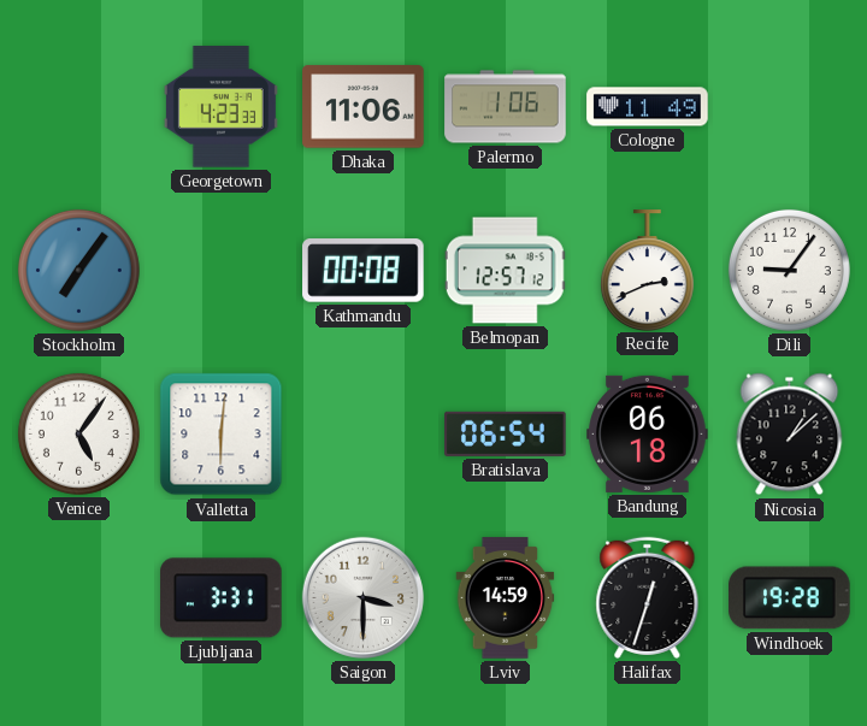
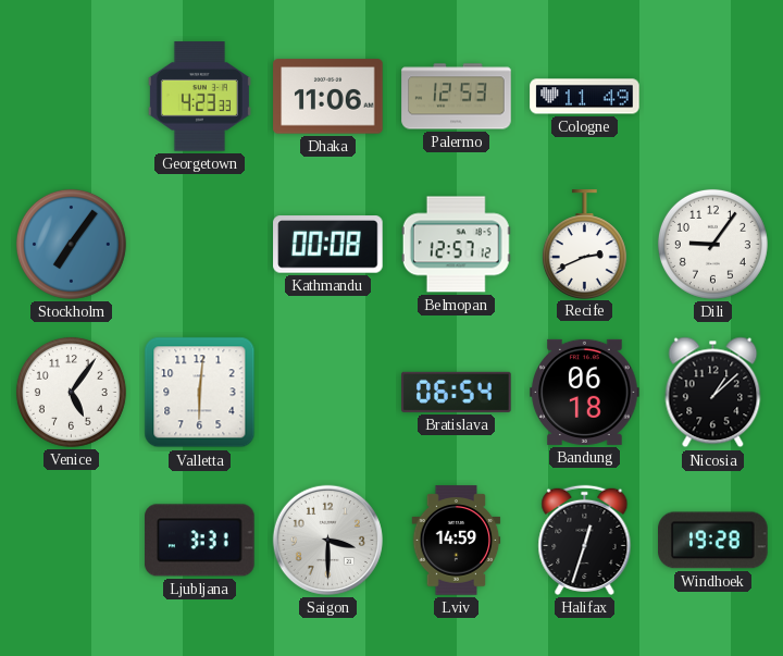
Palermo: 1:06 -> 12:53
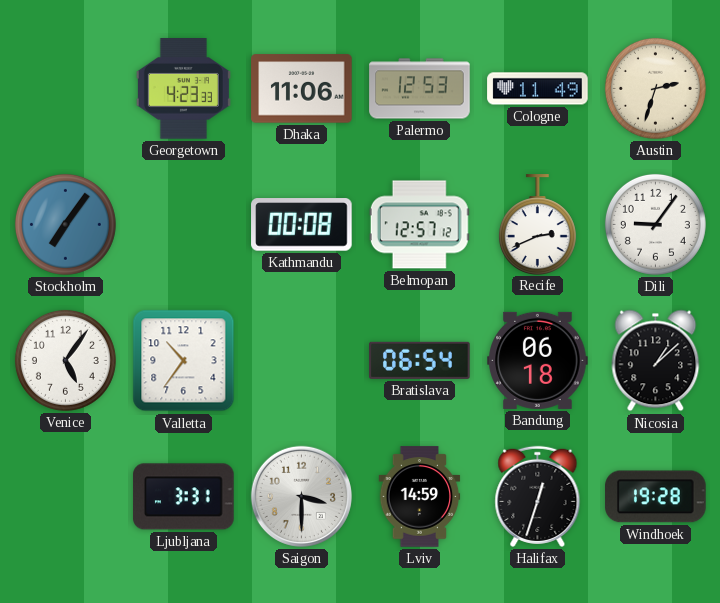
Austin: none -> 2:33
Valletta: 6:01 -> 10:36
